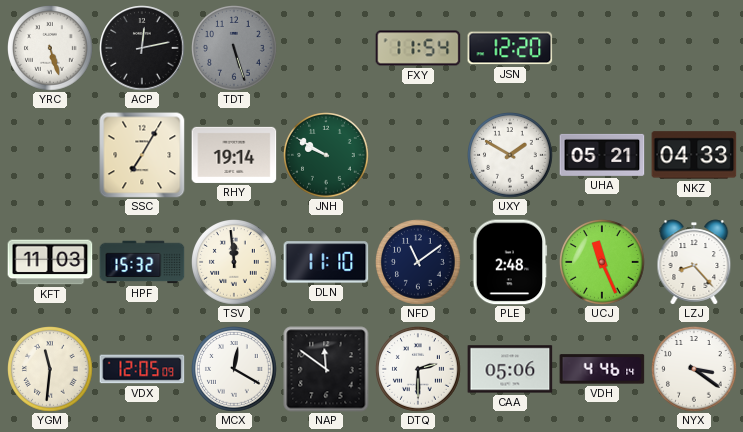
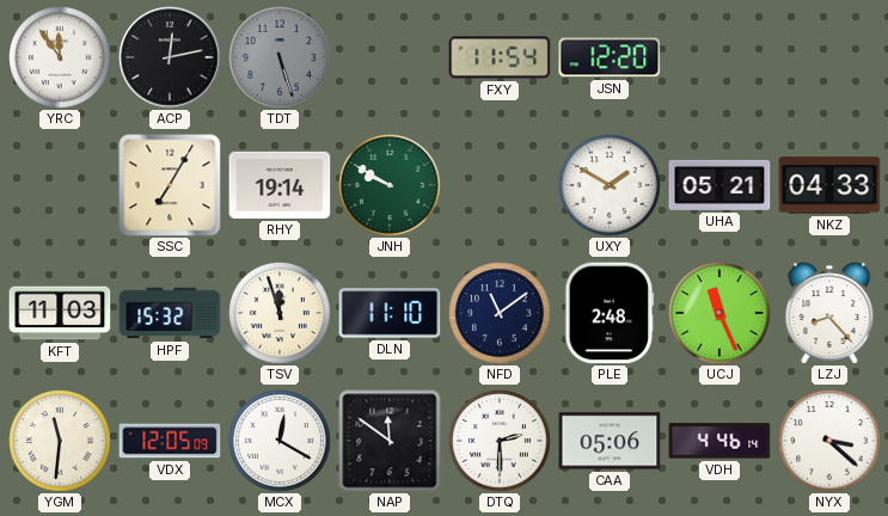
YRC: 5:27 -> 11:54
TSV: 11:59 -> 11:57
NYX: 3:21 -> 3:22
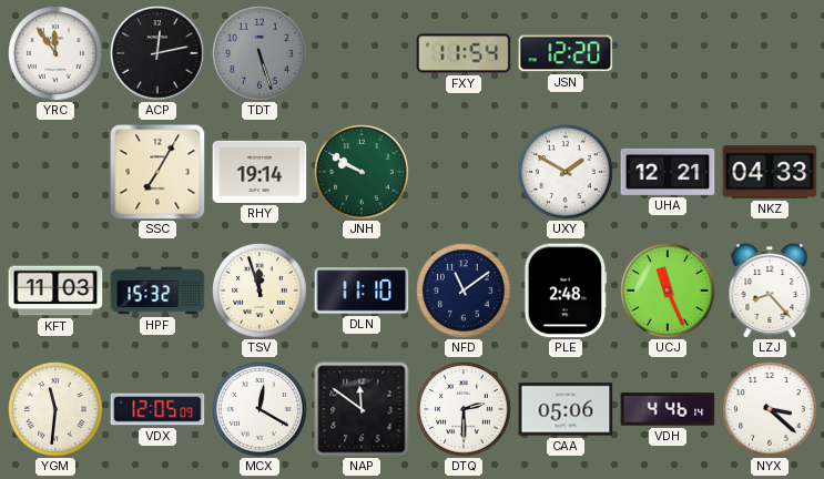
UHA: 05:21 -> 12:21
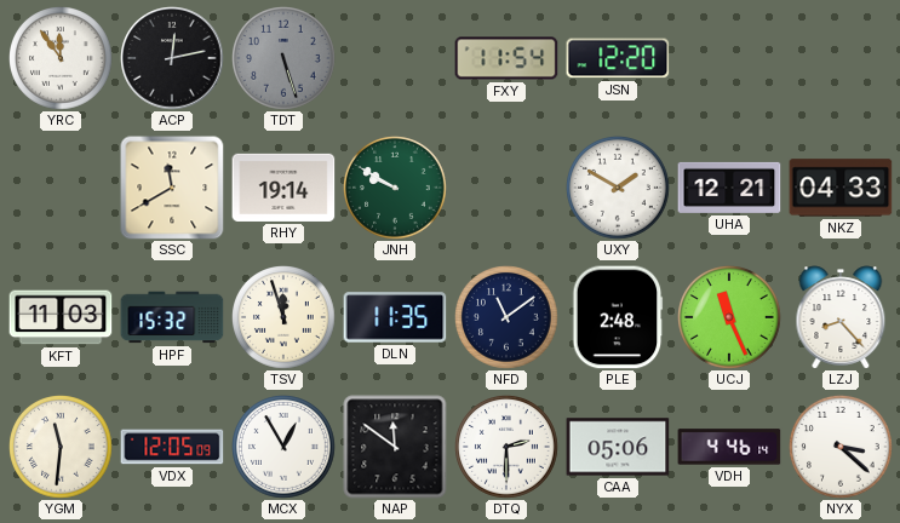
SSC: 7:05 -> 11:40
DLN: 11:10 -> 11:35
MCX: 12:20 -> 12:55
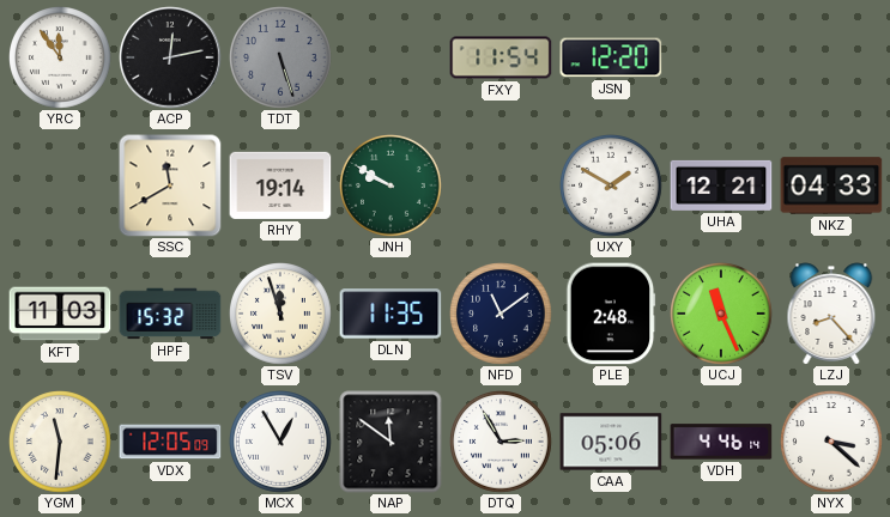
DTQ: 2:30 -> 2:55
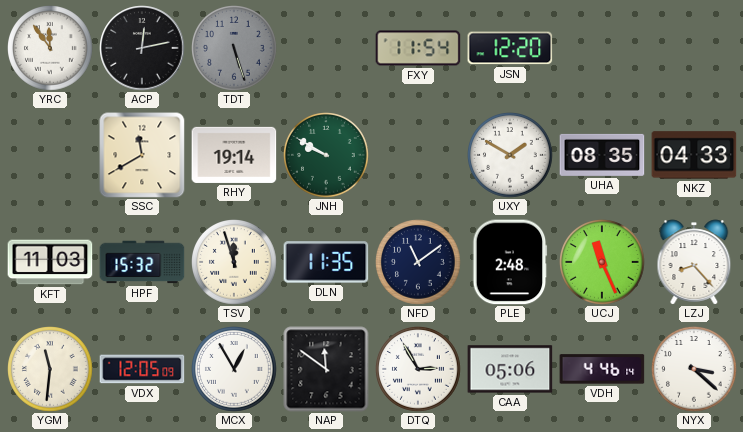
UHA: 12:21 -> 08:35
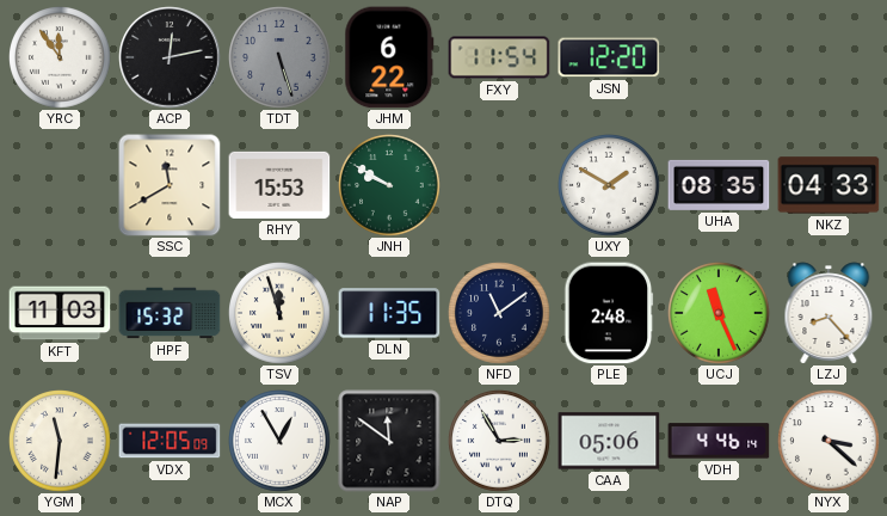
JHM: none -> 6:22
RHY: 19:14 -> 15:53
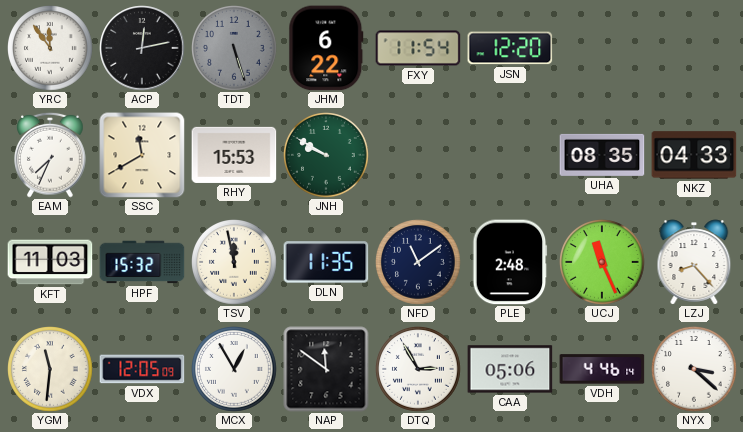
EAM: none -> 7:34
UXY: 1:50 -> none
TSV: 11:57 -> 11:58
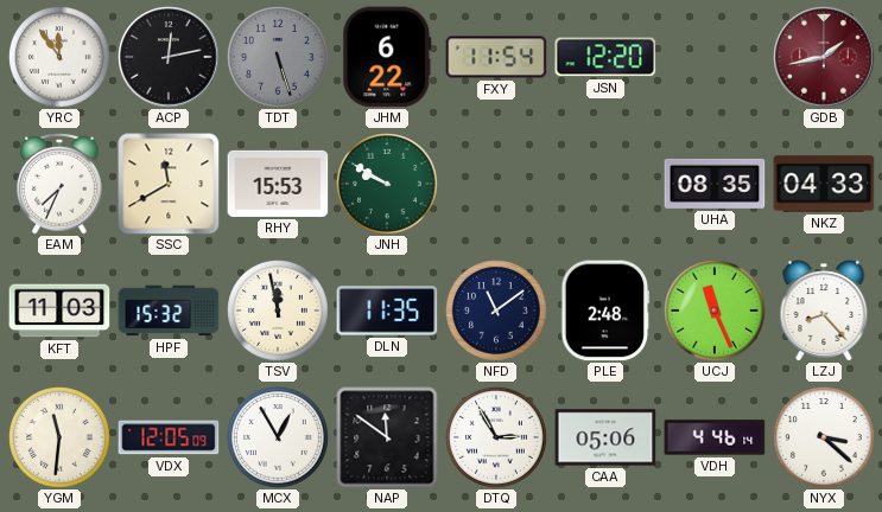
GDB: none -> 1:43
